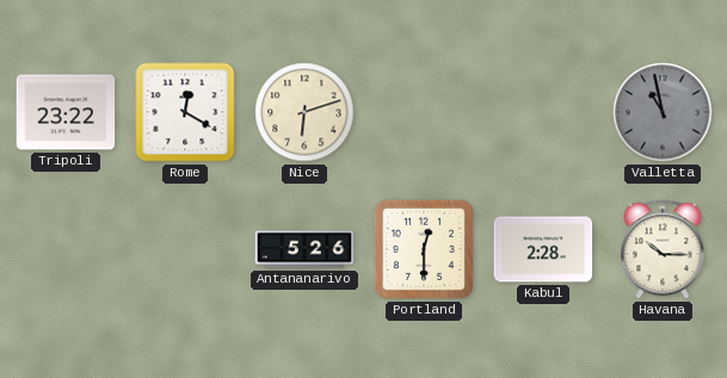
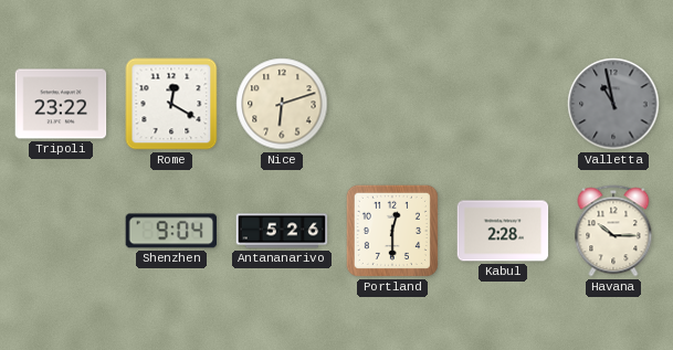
Shenzhen: none -> 9:04
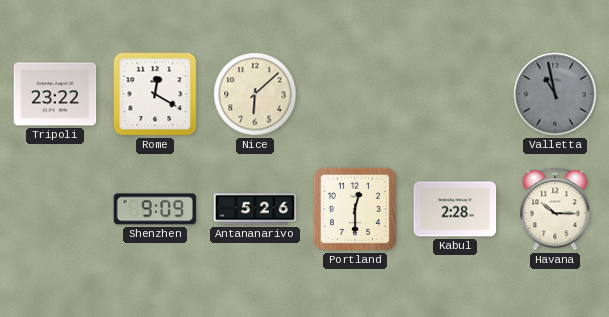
Nice: 6:12 -> 6:08
Shenzhen: 9:04 -> 9:09
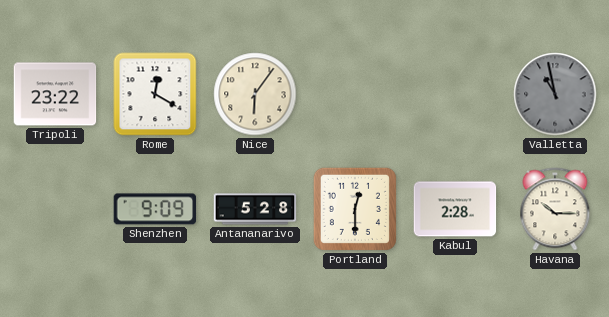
Nice: 6:08 -> 6:06
Antananarivo: 5:26 -> 5:28
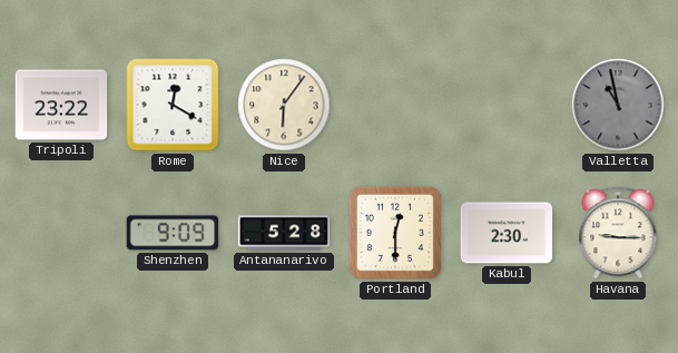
Kabul: 2:28 -> 2:30
Havana: 10:15 -> 9:15
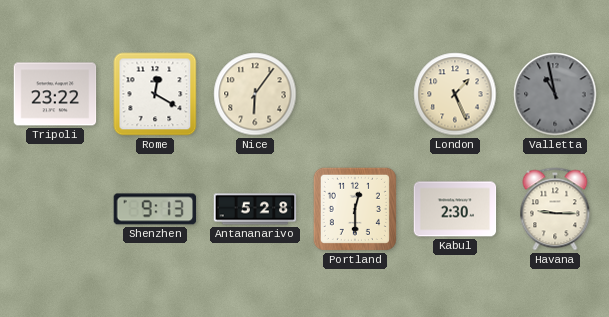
London: none -> 1:26
Shenzhen: 9:09 -> 9:13
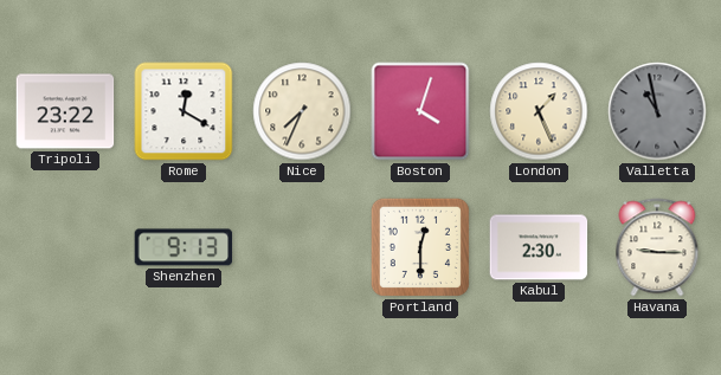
Nice: 6:06 -> 7:34
Boston: none -> 4:03
Antananarivo: 5:28 -> none
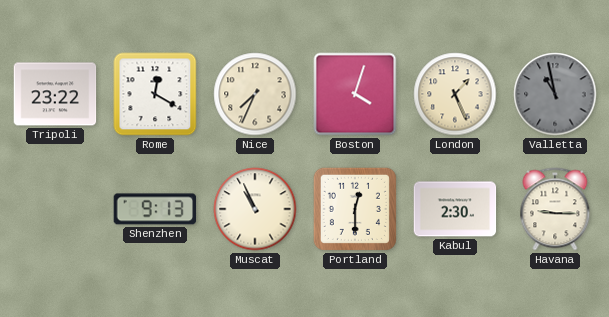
Muscat: none -> 10:56
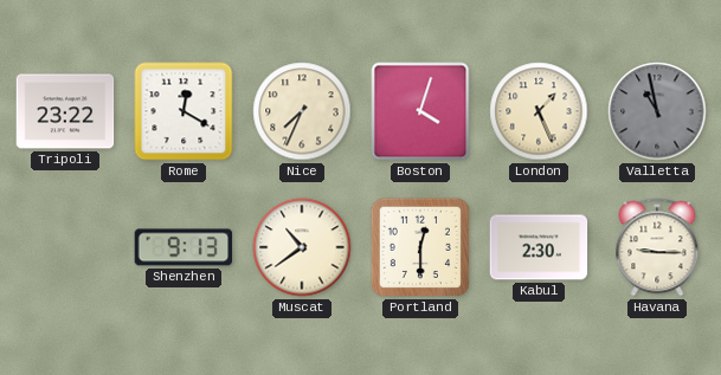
Muscat: 10:56 -> 10:39
